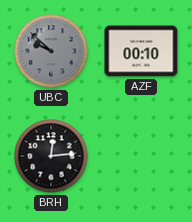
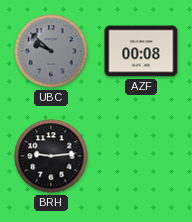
AZF: 00:10 -> 00:08
BRH: 12:14 -> 9:14
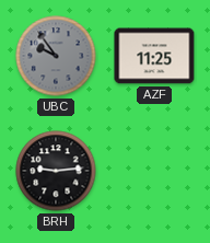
UBC: 9:52 -> 9:54
AZF: 00:08 -> 11:25
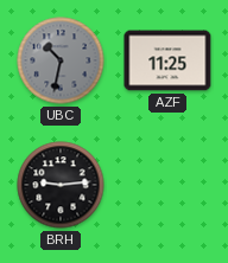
UBC: 9:54 -> 10:32
